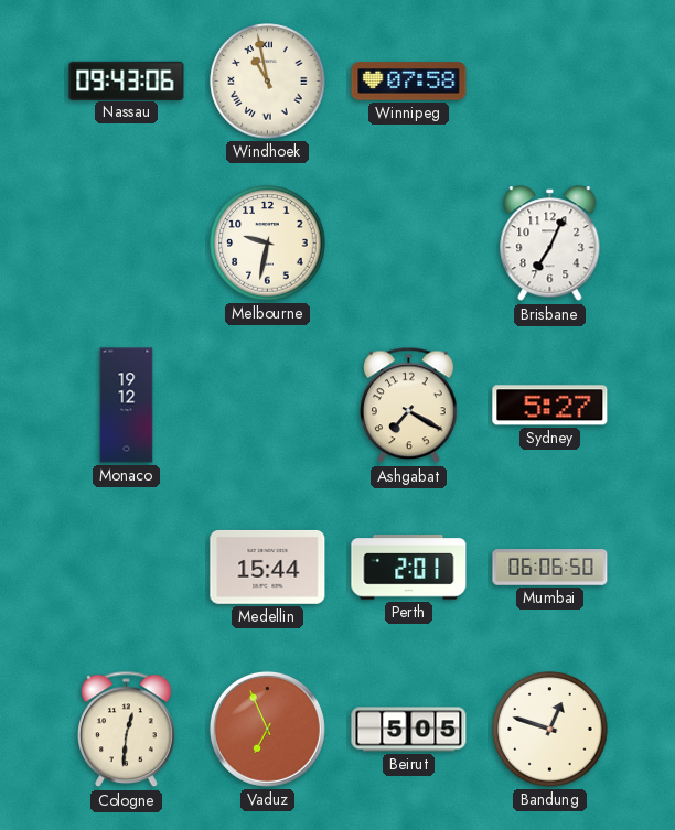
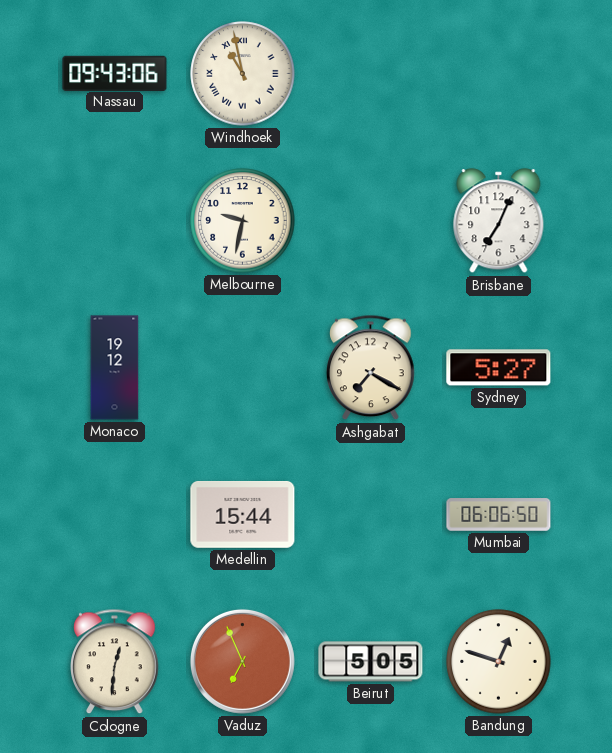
Winnipeg: 07:58 -> none
Perth: 2:01 -> none
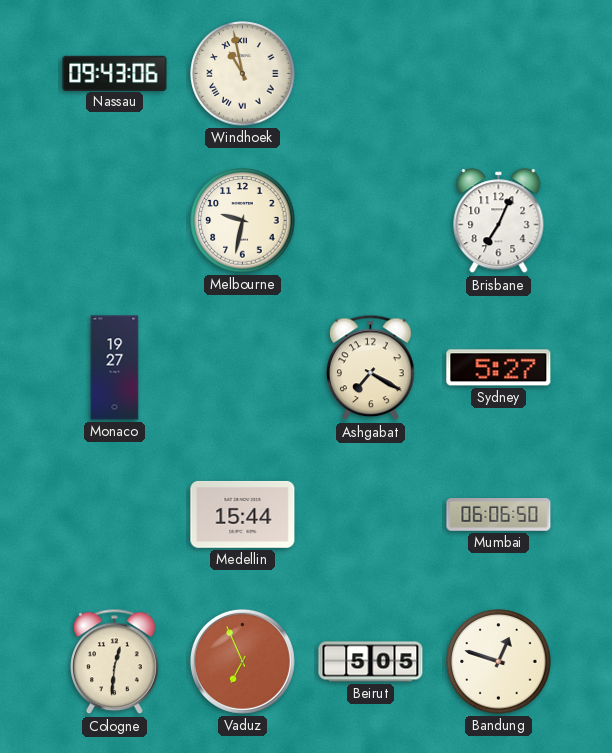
Monaco: 19:12 -> 19:27
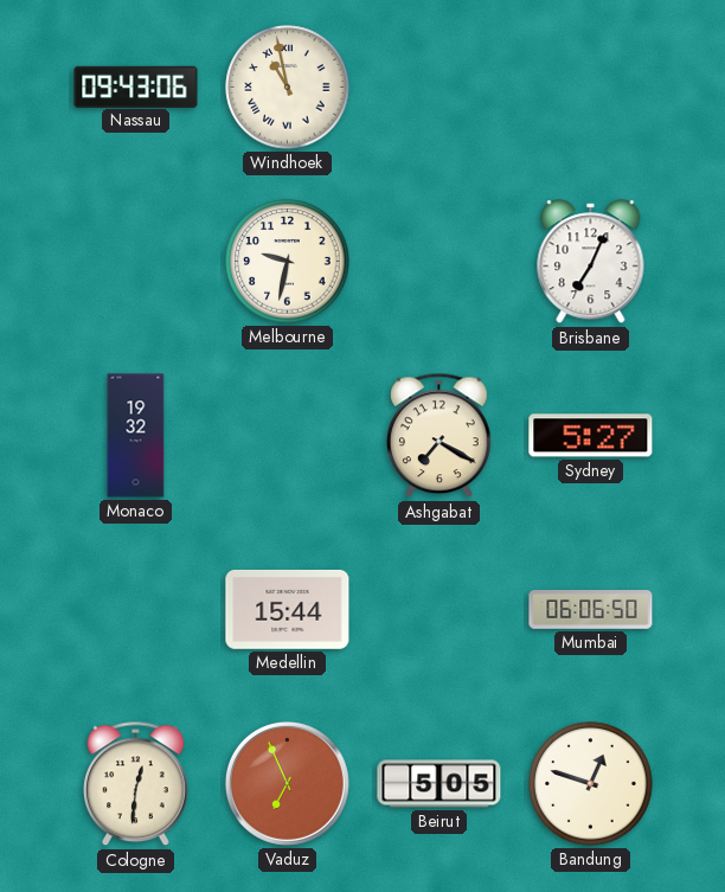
Monaco: 19:27 -> 19:32
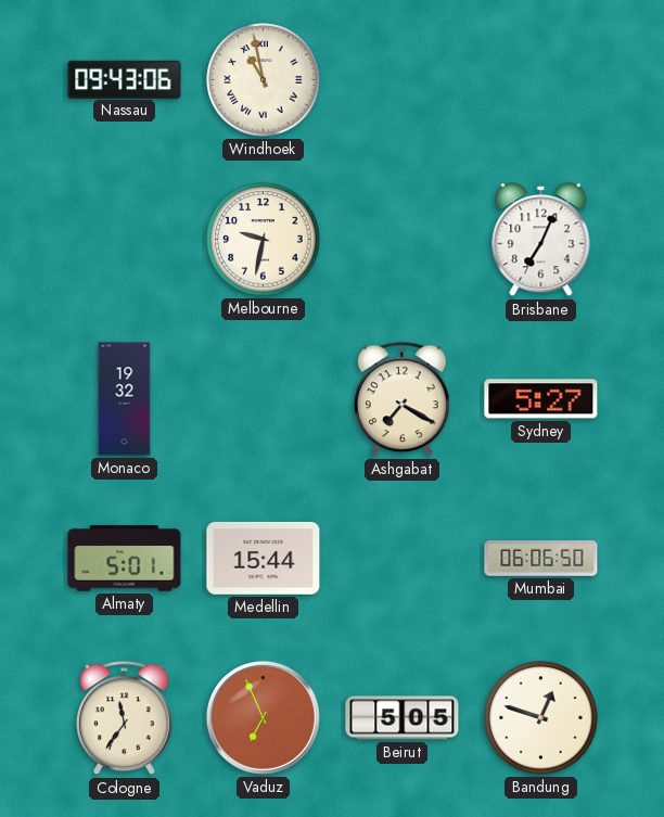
Almaty: none -> 5:01
Cologne: 12:31 -> 11:36
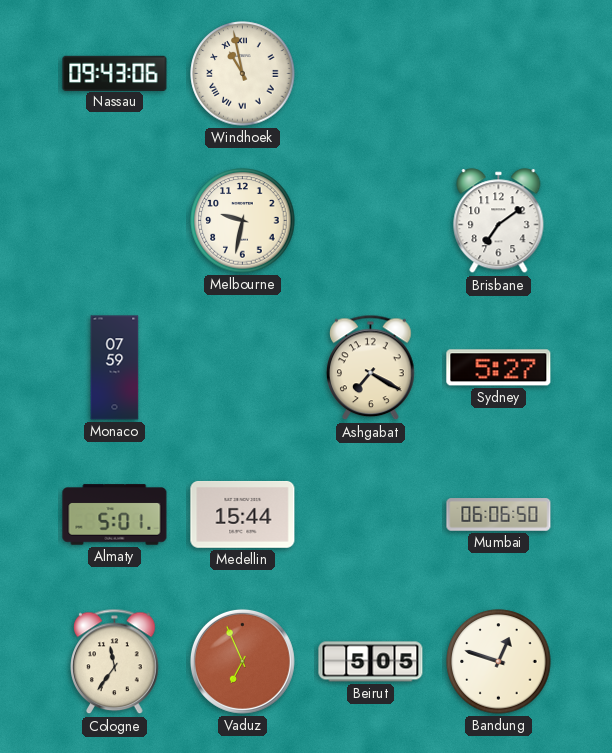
Brisbane: 7:04 -> 7:09
Monaco: 19:32 -> 07:59
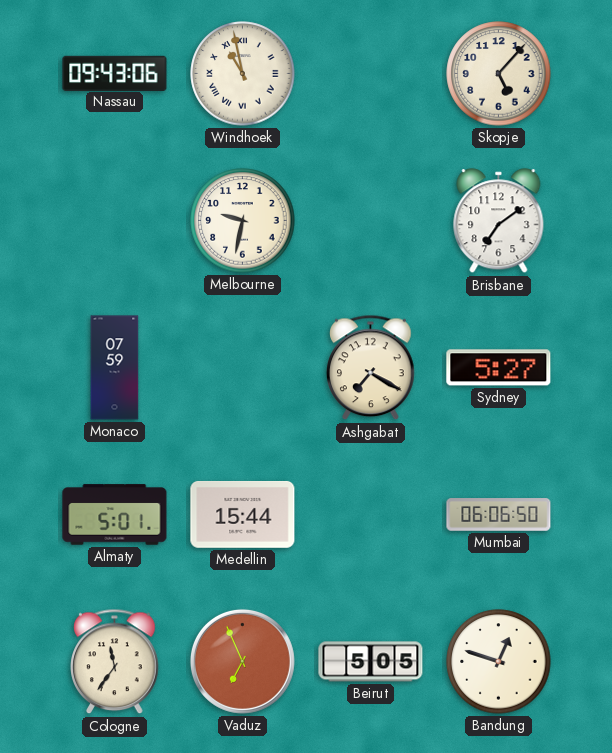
Skopje: none -> 5:07
